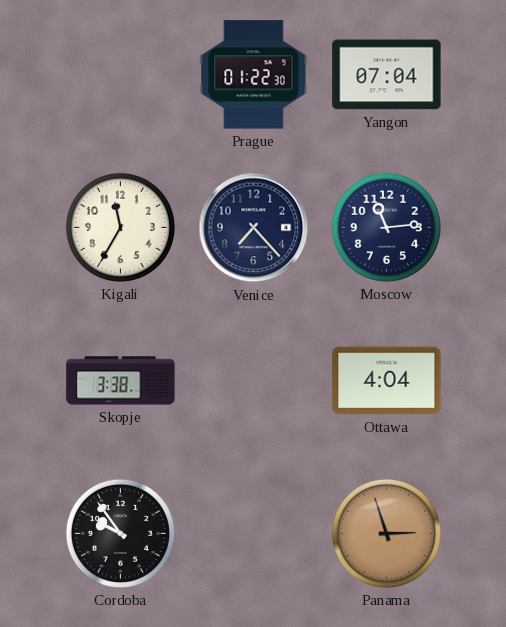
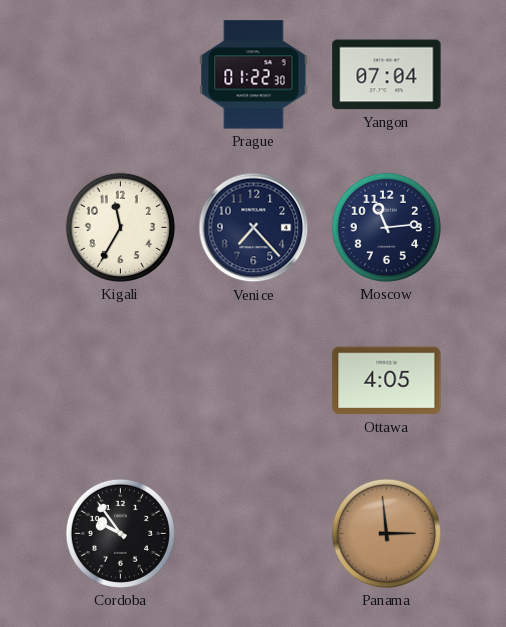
Skopje: 3:38 -> none
Ottawa: 4:04 -> 4:05
Panama: 2:57 -> 2:59
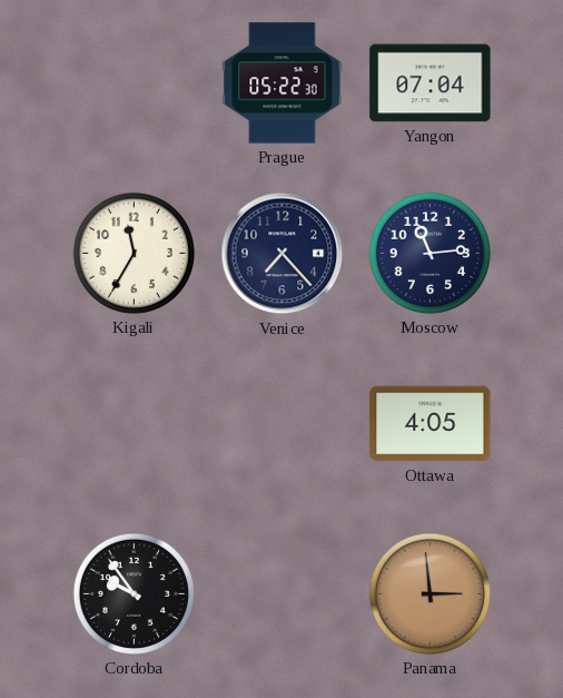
Prague: 01:22 -> 05:22
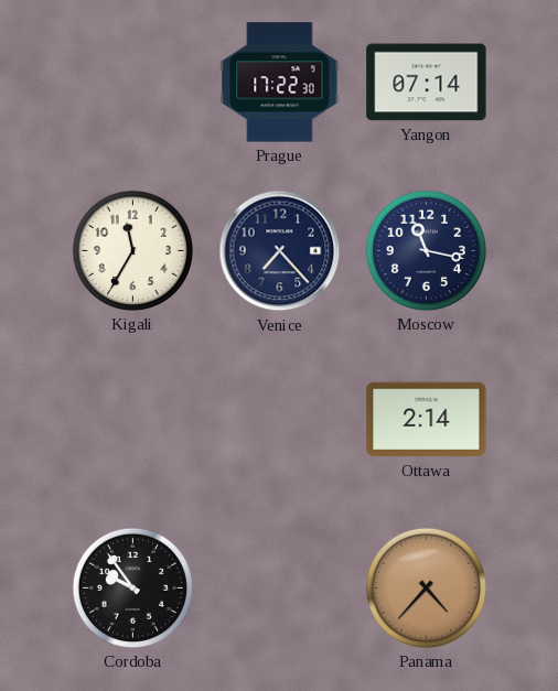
Prague: 05:22 -> 17:22
Yangon: 07:04 -> 07:14
Moscow: 11:14 -> 11:17
Ottawa: 4:05 -> 2:14
Panama: 2:59 -> 4:37
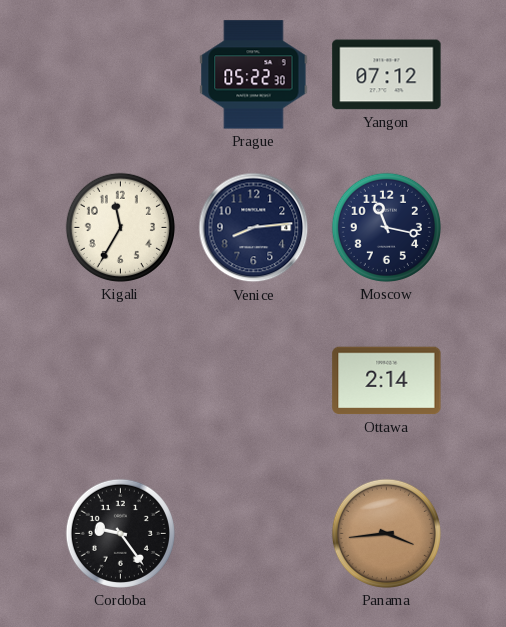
Prague: 17:22 -> 05:22
Yangon: 07:14 -> 07:12
Venice: 7:23 -> 8:14
Cordoba: 9:54 -> 9:24
Panama: 4:37 -> 3:44
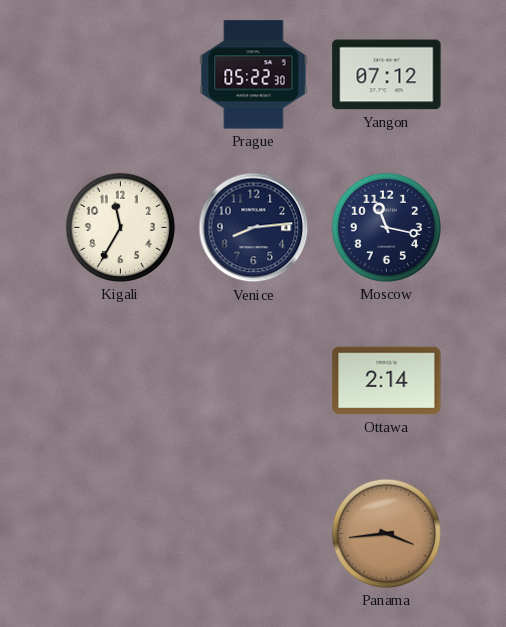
Cordoba: 9:24 -> none
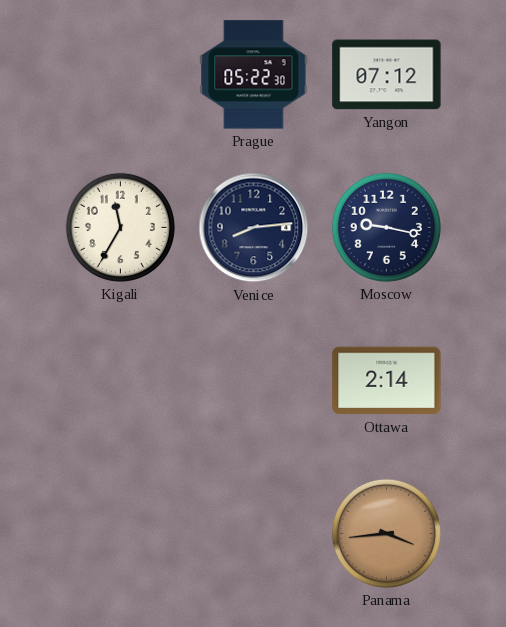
Moscow: 11:17 -> 9:17
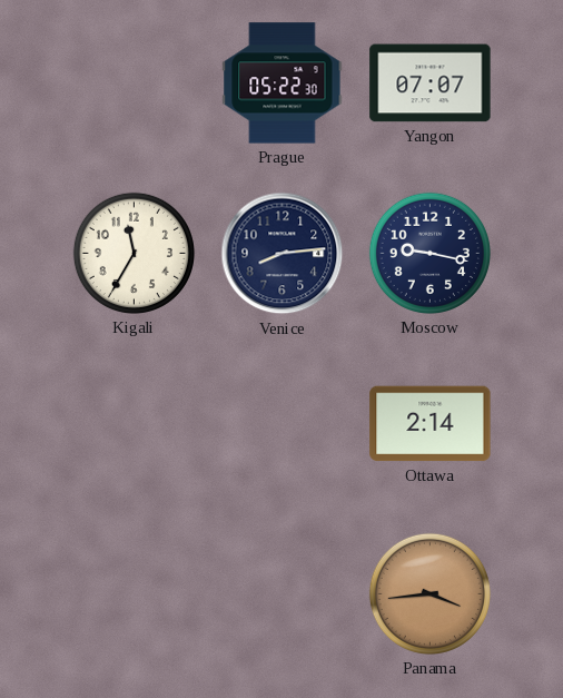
Yangon: 07:12 -> 07:07
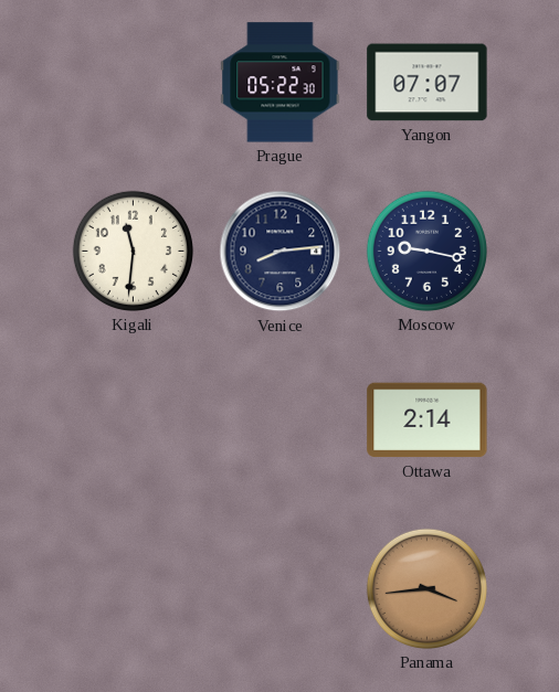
Kigali: 11:35 -> 11:31
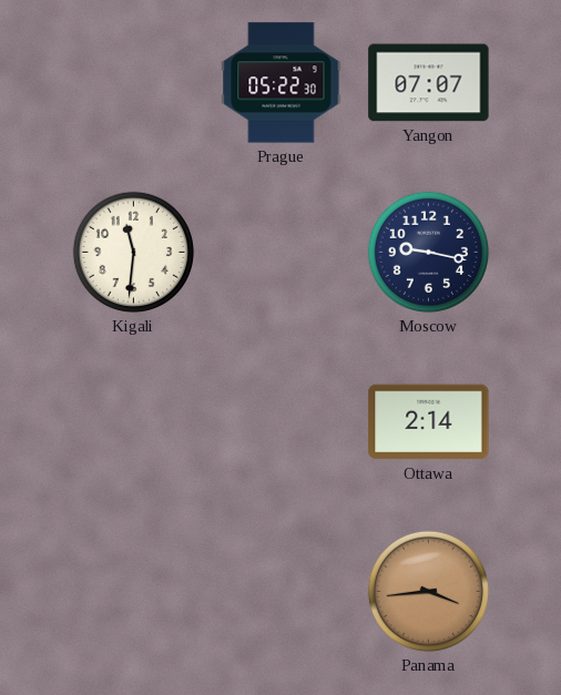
Venice: 8:14 -> none
